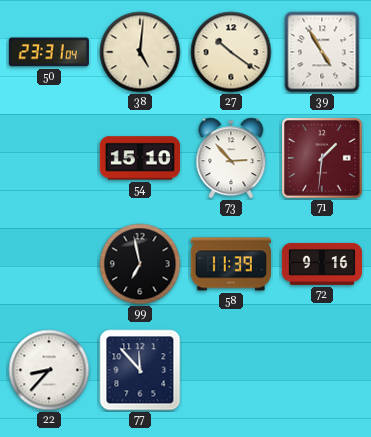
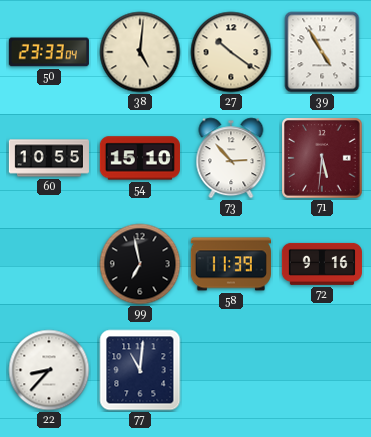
50: 23:31 -> 23:33
60: none -> 10:55
71: 1:31 -> 5:31
77: 11:53 -> 11:01
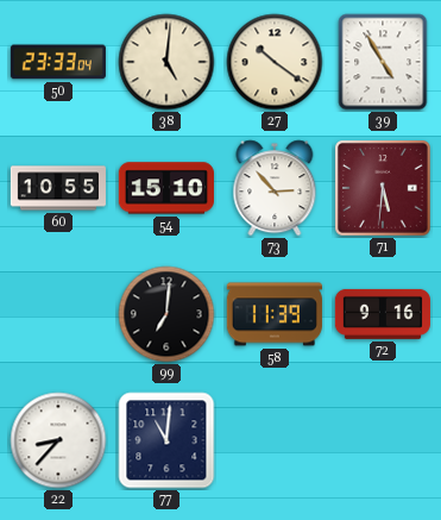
99: 6:58 -> 7:01
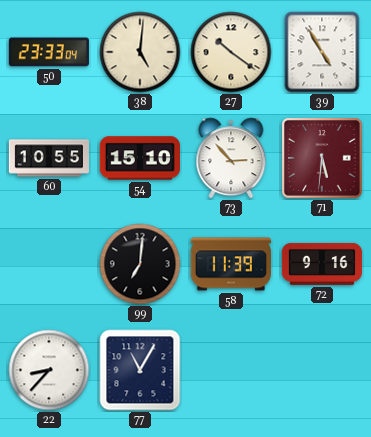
77: 11:01 -> 11:05
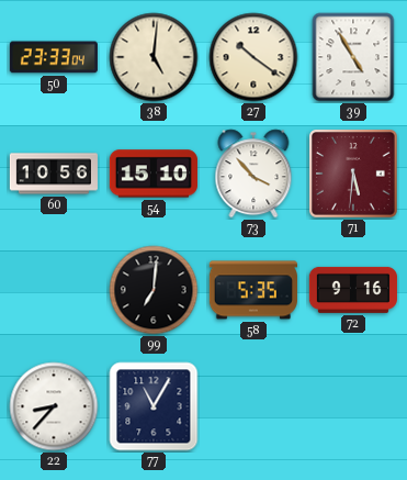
60: 10:55 -> 10:56
73: 2:53 -> 3:53
58: 11:39 -> 5:35
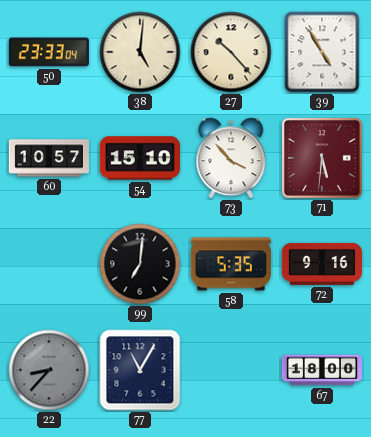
27: 10:21 -> 10:23
60: 10:56 -> 10:57
22 dial: white -> grey
67: none -> 18:00
